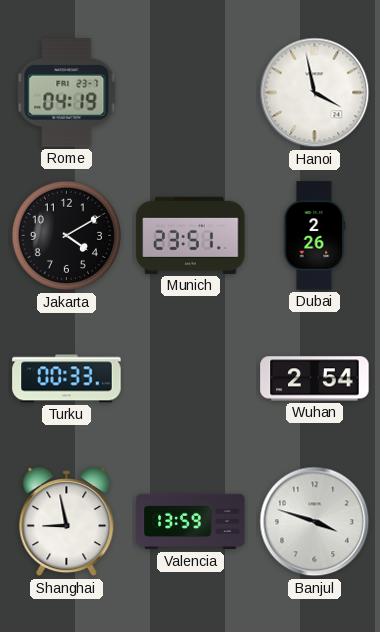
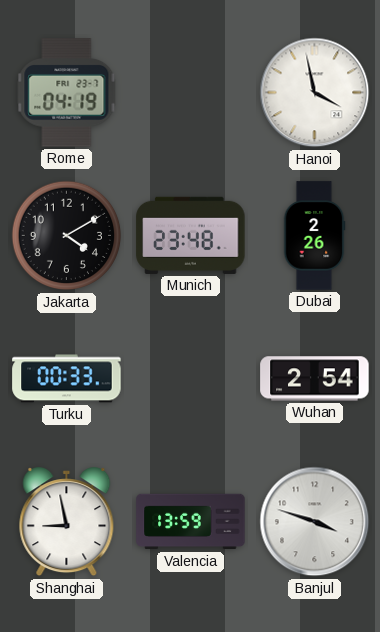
Munich: 23:51 -> 23:48
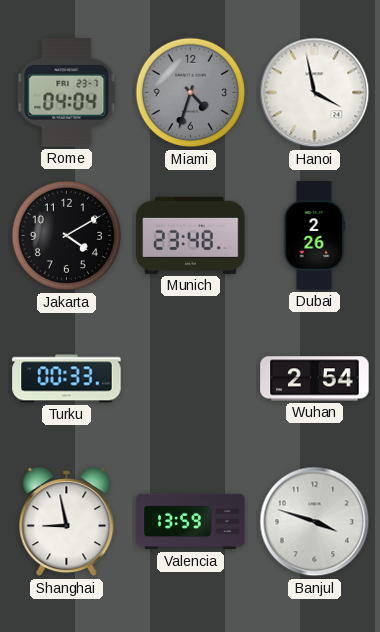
Rome: 04:19 -> 04:04
Miami: none -> 4:33
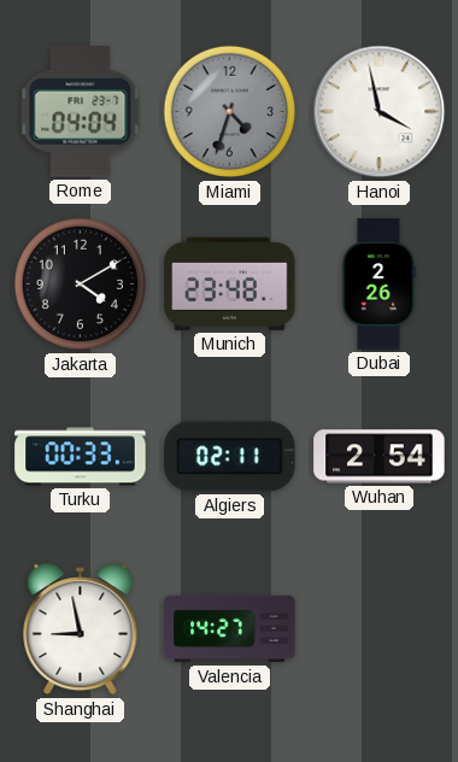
Algiers: none -> 02:11
Valencia: 13:59 -> 14:27
Banjul: 3:48 -> none
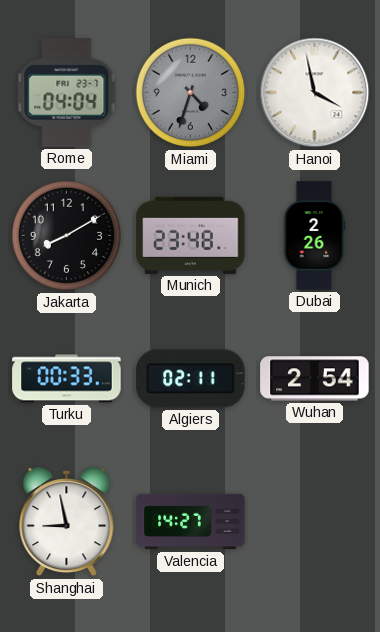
Jakarta: 4:10 -> 8:10
